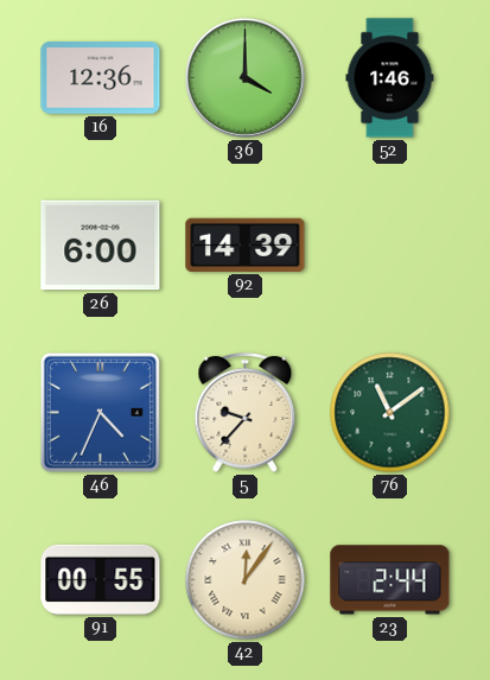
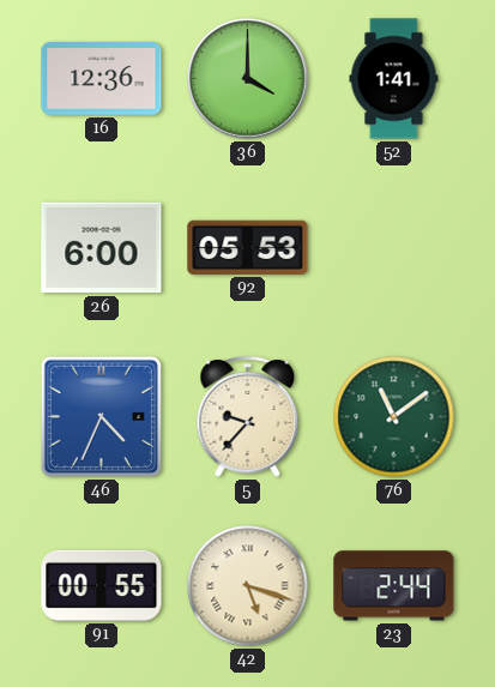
52: 1:46 -> 1:41
92: 14:39 -> 05:53
42: 12:06 -> 5:18
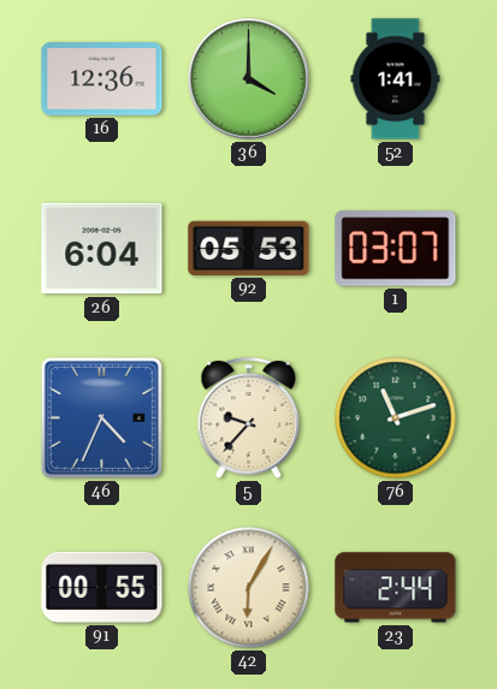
26: 6:00 -> 6:04
1: none -> 03:07
76: 11:09 -> 11:12
42: 5:18 -> 6:05
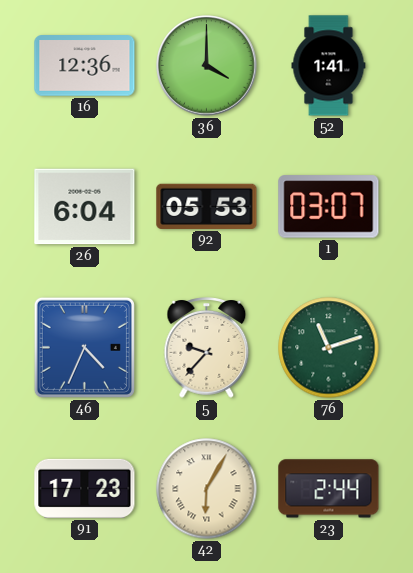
91: 00:55 -> 17:23
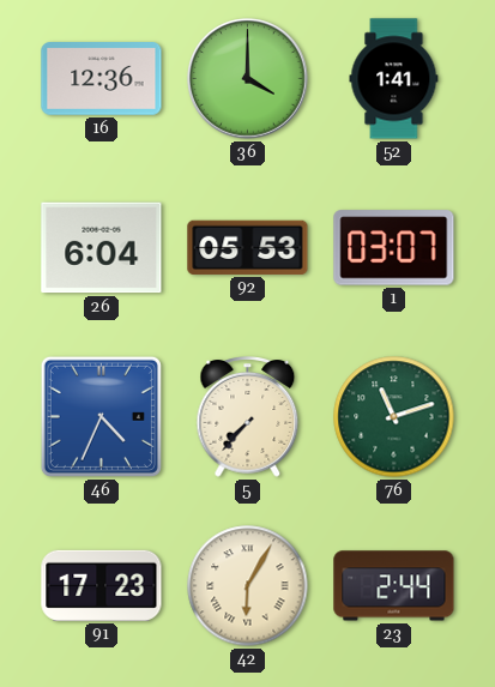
5: 9:37 -> 7:37
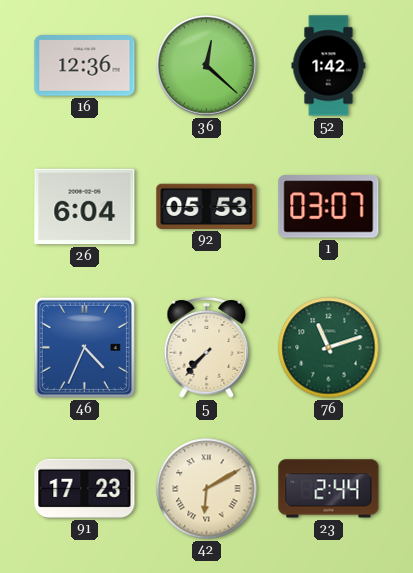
36: 4:00 -> 12:22
52: 1:41 -> 1:42
42: 6:05 -> 6:10
